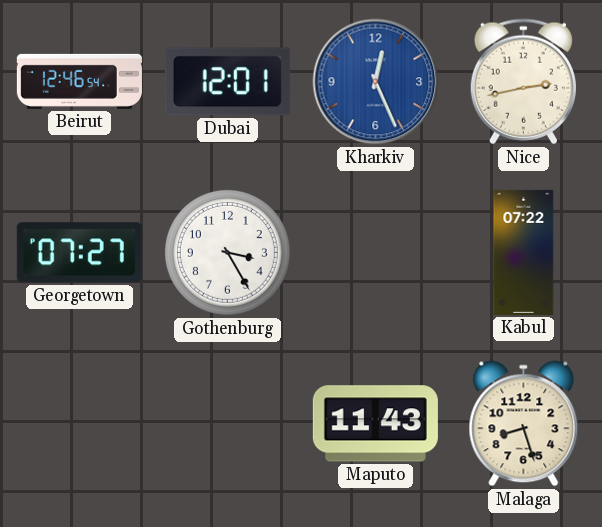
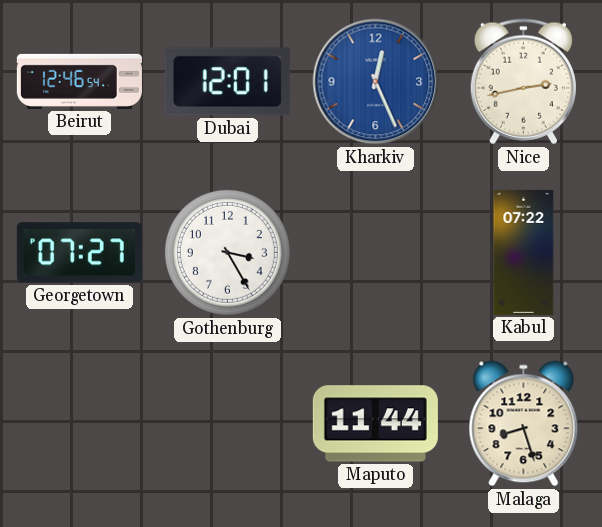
Maputo: 11:43 -> 11:44
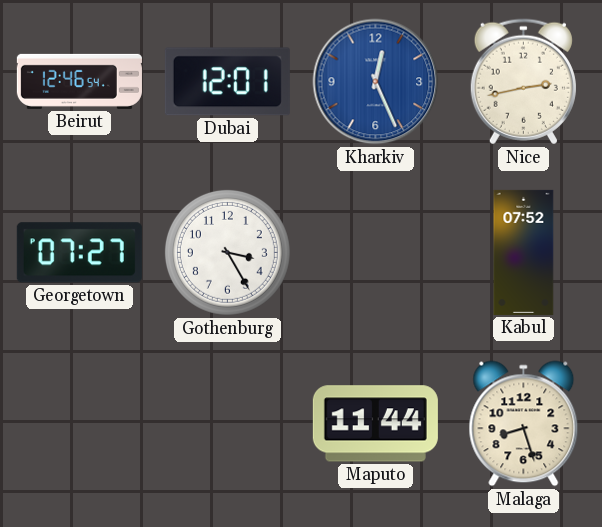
Kabul: 07:22 -> 07:52
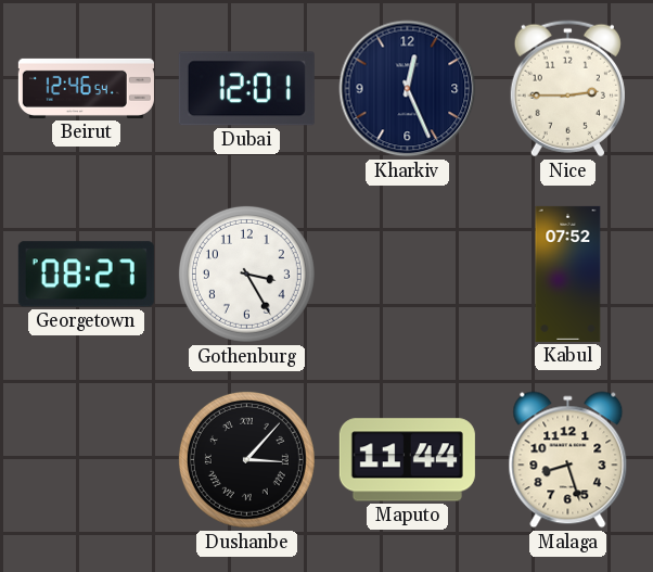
Kharkiv dial: blue -> navy
Nice: 2:43 -> 2:45
Georgetown: 07:27 -> 08:27
Dushanbe: none -> 3:07
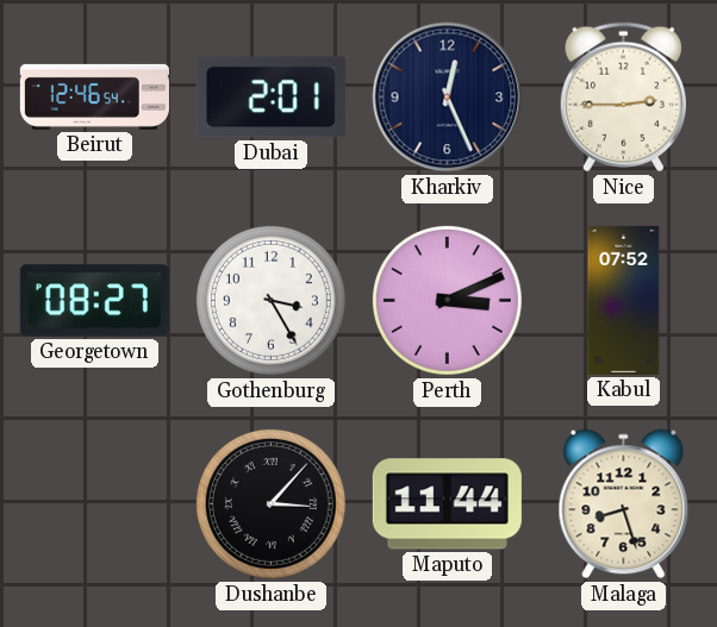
Dubai: 12:01 -> 2:01
Perth: none -> 3:11
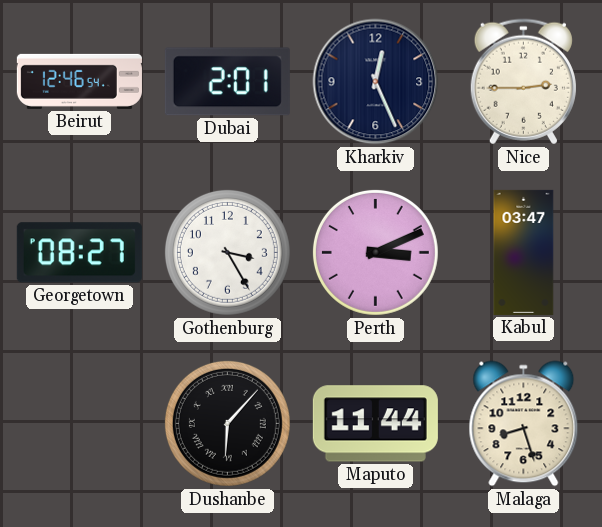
Kabul: 07:52 -> 03:47
Dushanbe: 3:07 -> 6:07
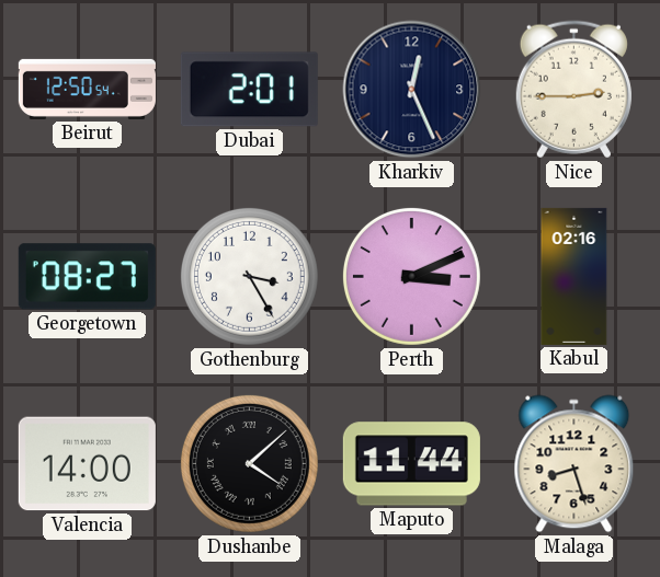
Beirut: 12:46 -> 12:50
Kabul: 03:47 -> 02:16
Valencia: none -> 14:00
Dushanbe: 6:07 -> 4:08
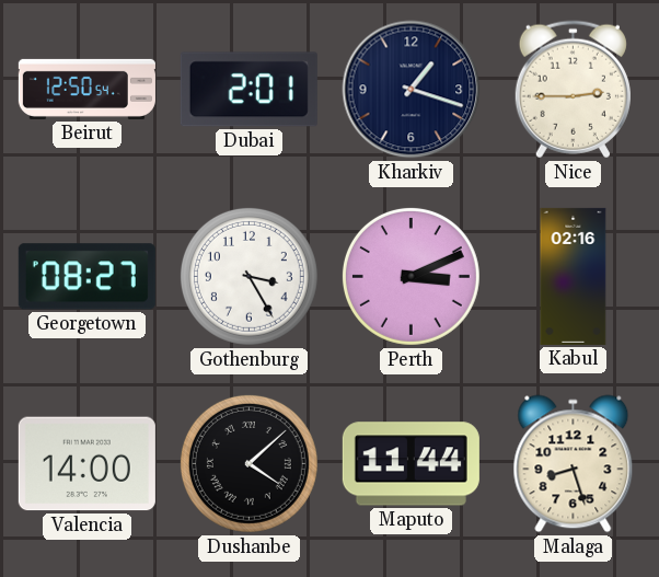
Kharkiv: 12:26 -> 1:18
